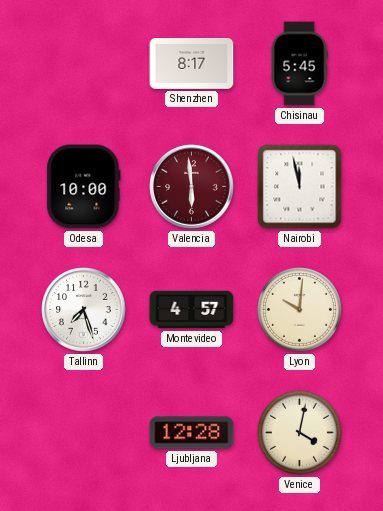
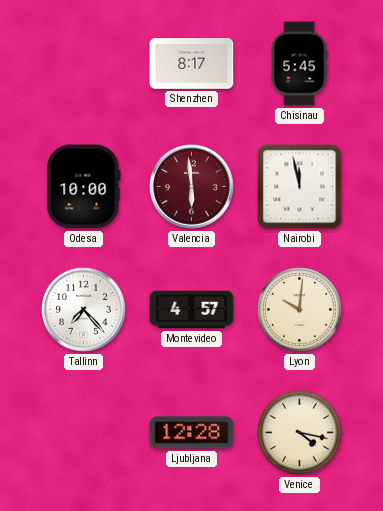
Tallinn: 7:27 -> 7:23
Venice: 4:02 -> 4:17
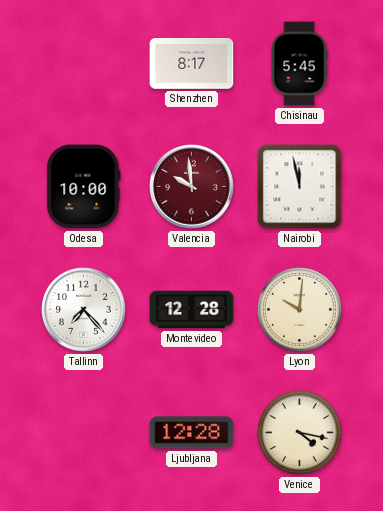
Valencia: 5:59 -> 9:59
Montevideo: 4:57 -> 12:28
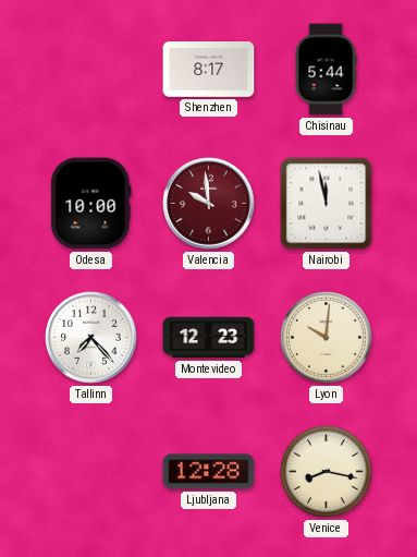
Chisinau: 5:45 -> 5:44
Montevideo: 12:28 -> 12:23
Venice: 4:17 -> 8:17
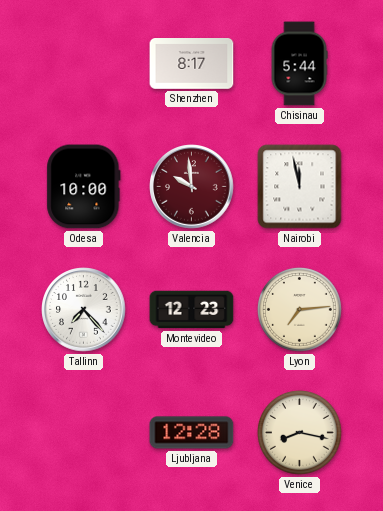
Lyon: 10:01 -> 7:14
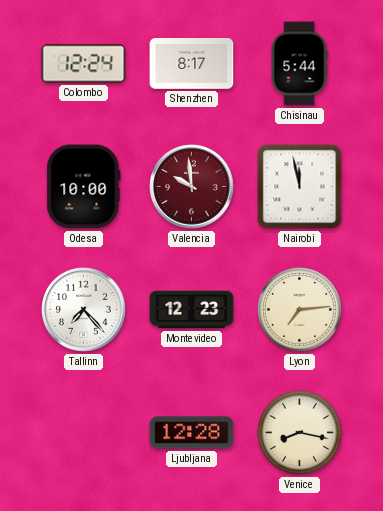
Colombo: none -> 12:24
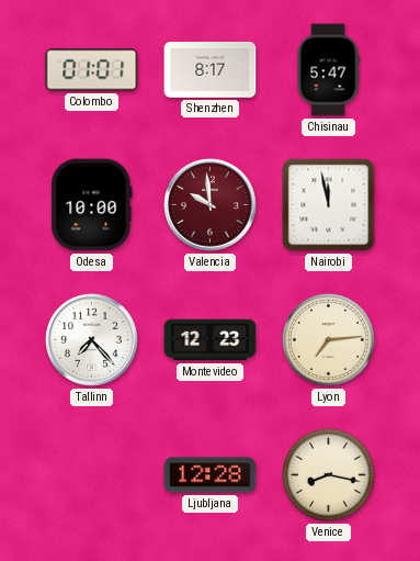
Colombo: 12:24 -> 01:01
Chisinau: 5:44 -> 5:47
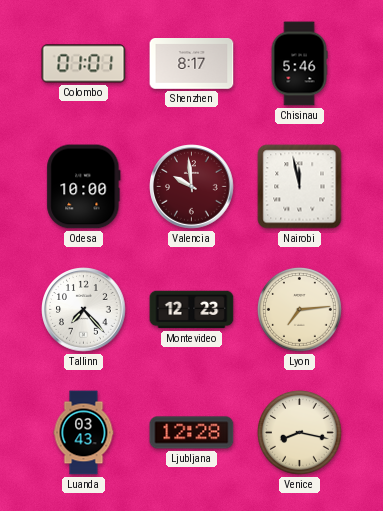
Chisinau: 5:47 -> 5:46
Luanda: none -> 03:43
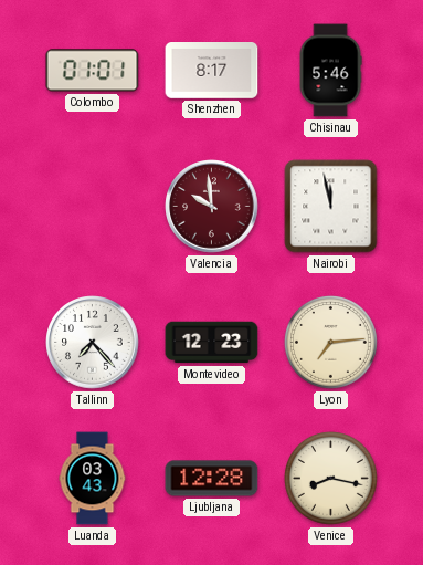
Odesa: 10:00 -> none
